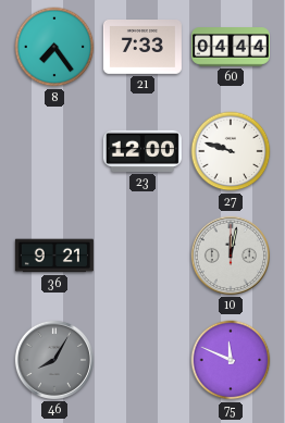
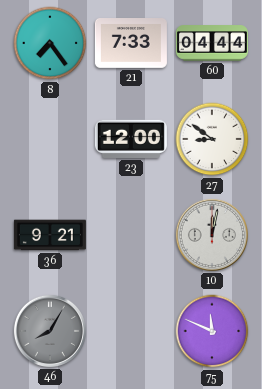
27: 9:48 -> 8:51
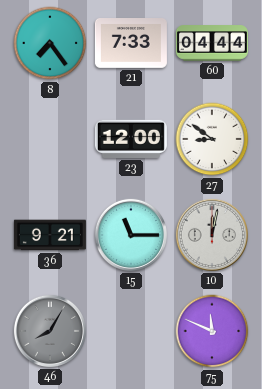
15: none -> 11:15
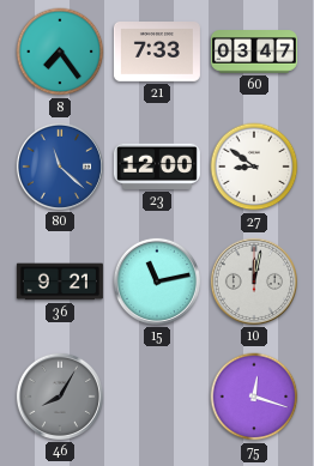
60: 04:44 -> 03:47
80: none -> 11:22
15: 11:15 -> 11:13
75: 11:49 -> 12:18
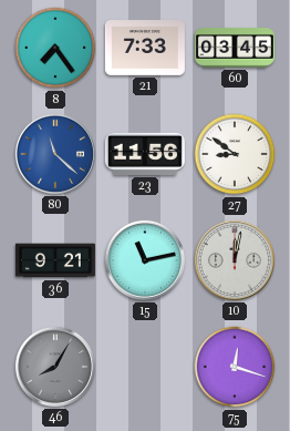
60: 03:47 -> 03:45
23: 12:00 -> 11:56
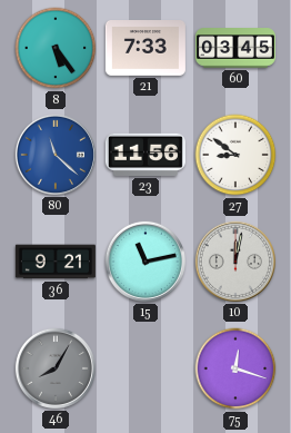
8: 7:24 -> 5:24
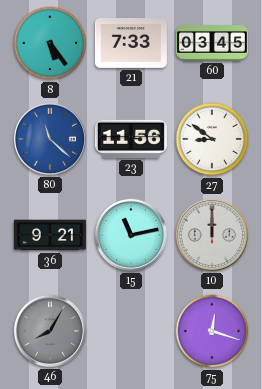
10: 12:02 -> 12:00
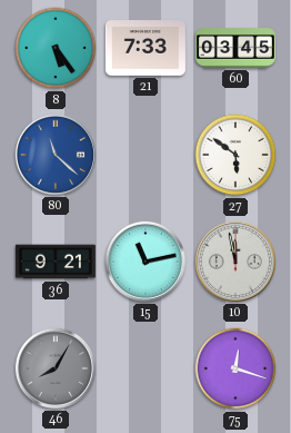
23: 11:56 -> none
27: 8:51 -> 5:51
10: 12:00 -> 11:58
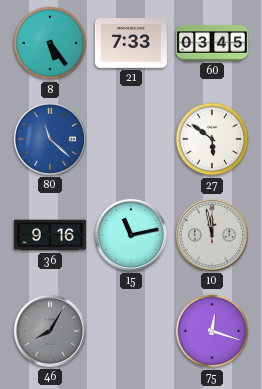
36: 9:21 -> 9:16
